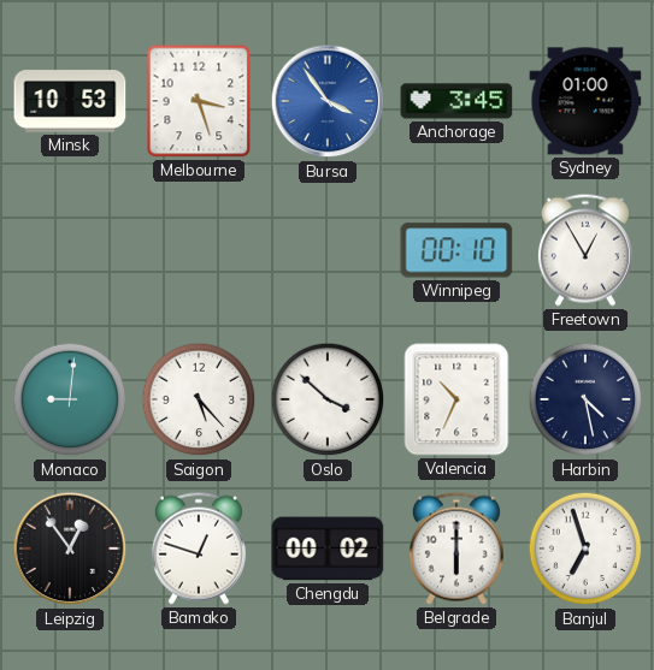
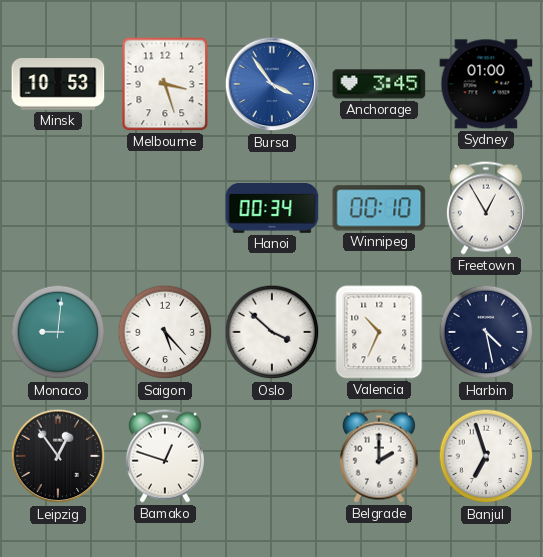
Hanoi: none -> 00:34
Chengdu: 00:02 -> none
Belgrade: 6:00 -> 2:00
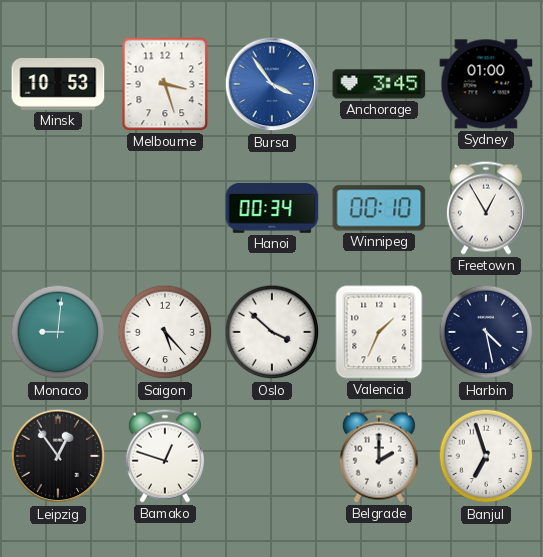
Valencia: 10:34 -> 1:34
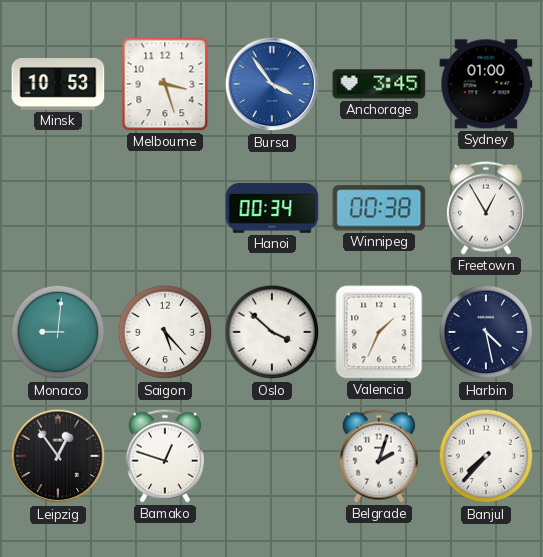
Winnipeg: 00:10 -> 00:38
Belgrade: 2:00 -> 2:03
Banjul: 6:57 -> 7:37
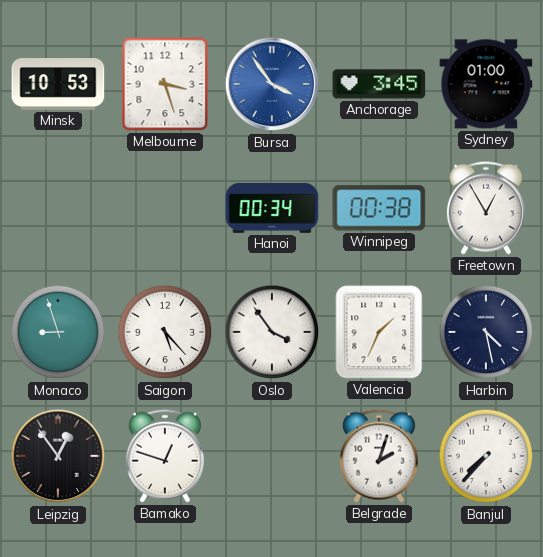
Monaco: 9:01 -> 8:57
Oslo: 3:52 -> 3:54
